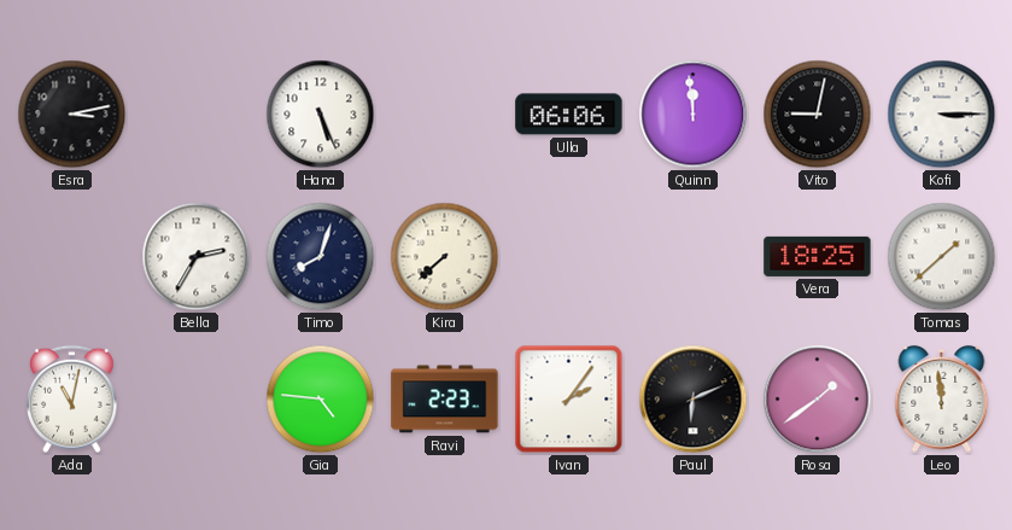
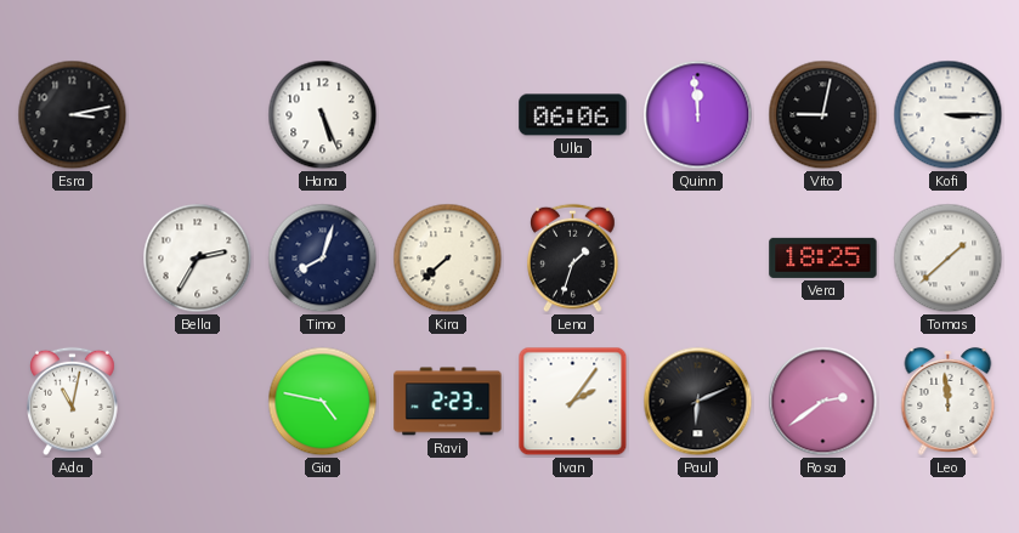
Lena: none -> 1:33
Gia: 4:46 -> 4:47
Rosa: 1:39 -> 2:39
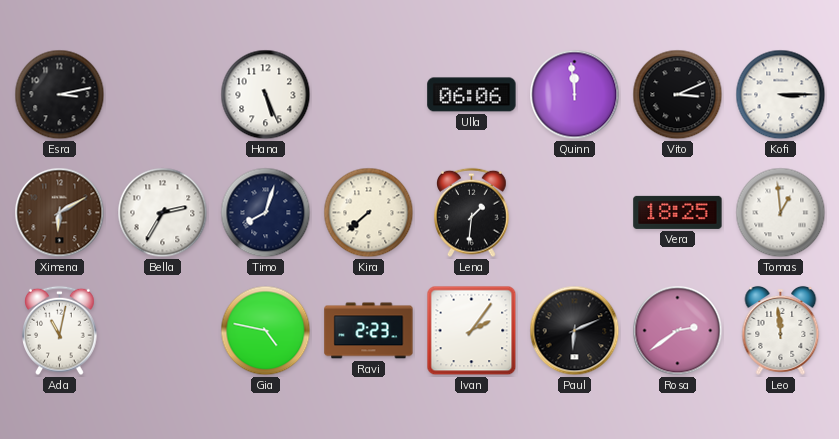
Vito: 9:02 -> 3:11
Ximena: none -> 6:10
Lena: 1:33 -> 1:31
Tomas: 1:38 -> 12:59
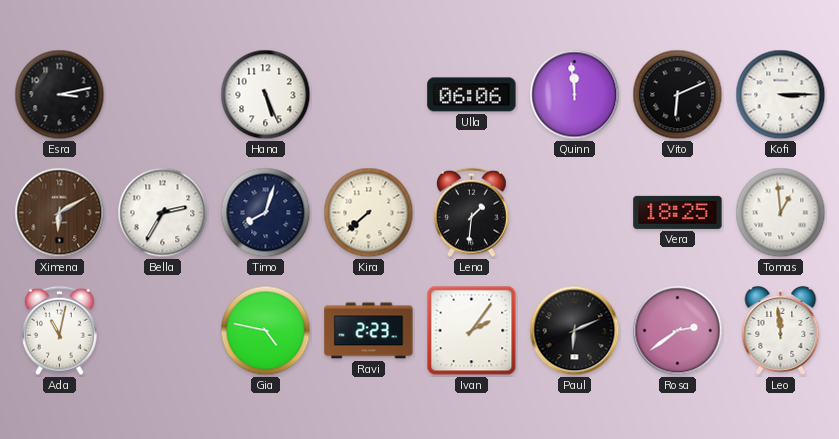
Vito: 3:11 -> 6:11
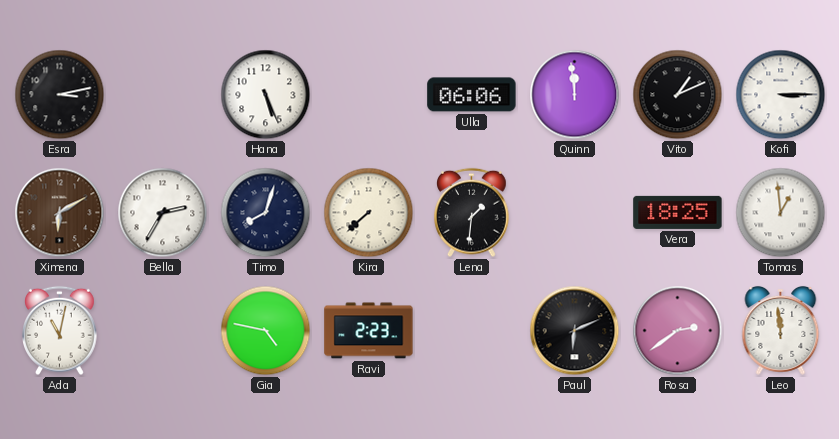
Vito: 6:11 -> 1:11
Ivan: 2:06 -> none
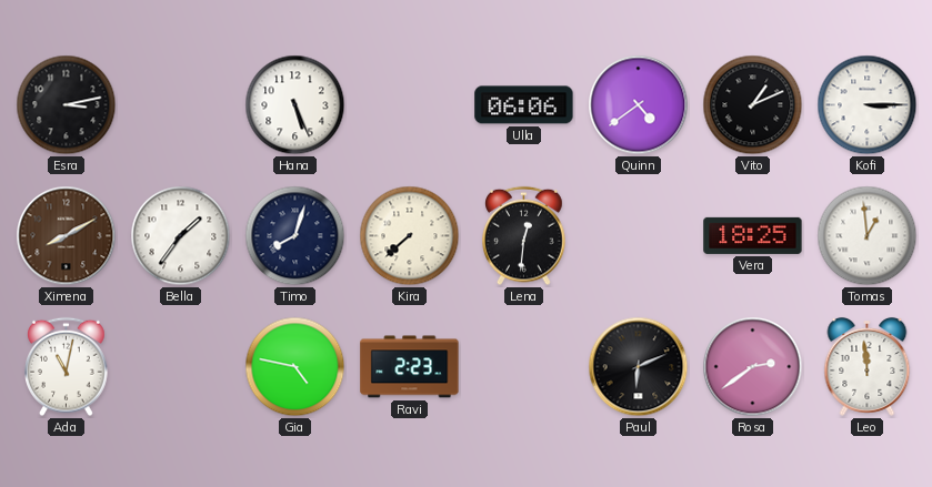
Quinn: 11:59 -> 4:39
Ximena: 6:10 -> 8:10
Bella: 2:35 -> 1:36
Lena: 1:31 -> 12:31
